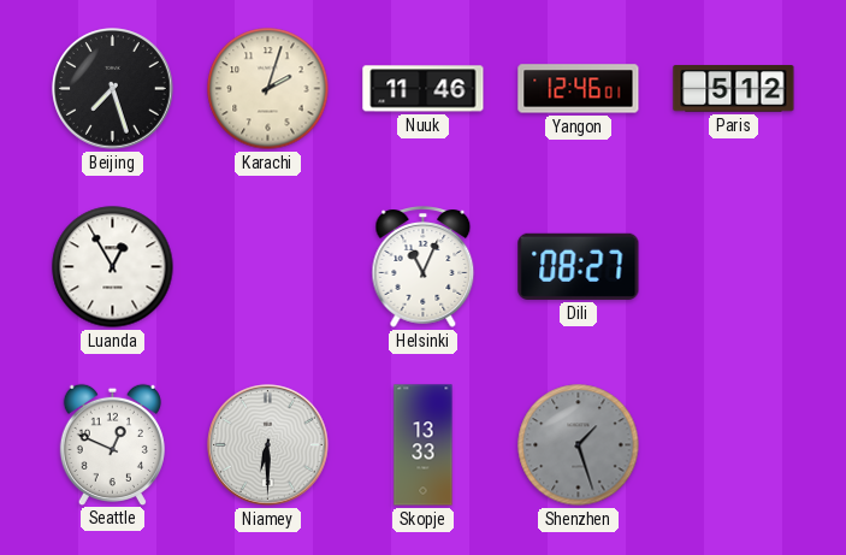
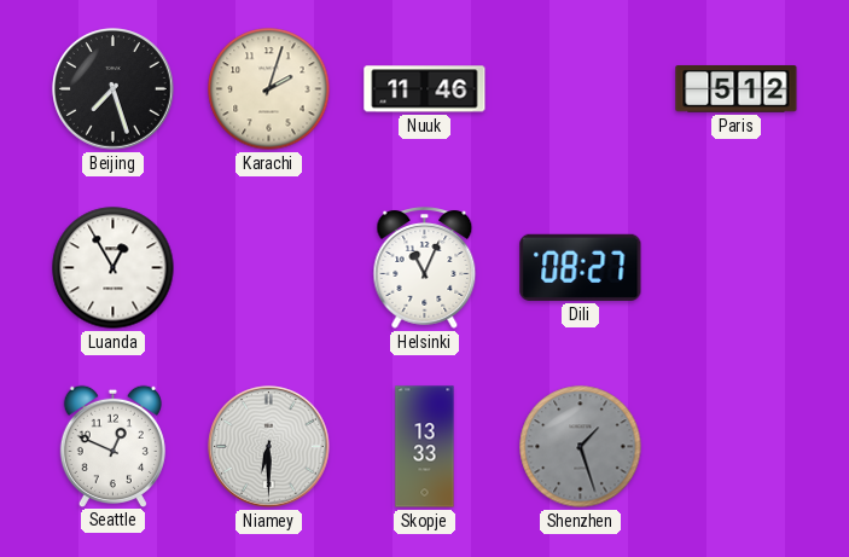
Yangon: 12:46 -> none
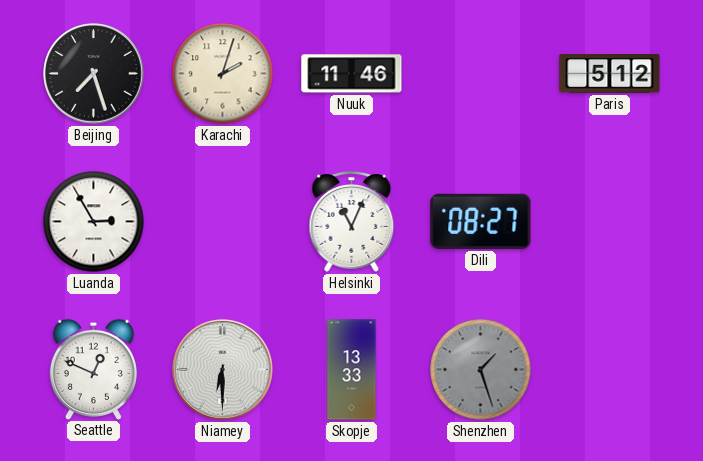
Luanda: 12:55 -> 2:55
